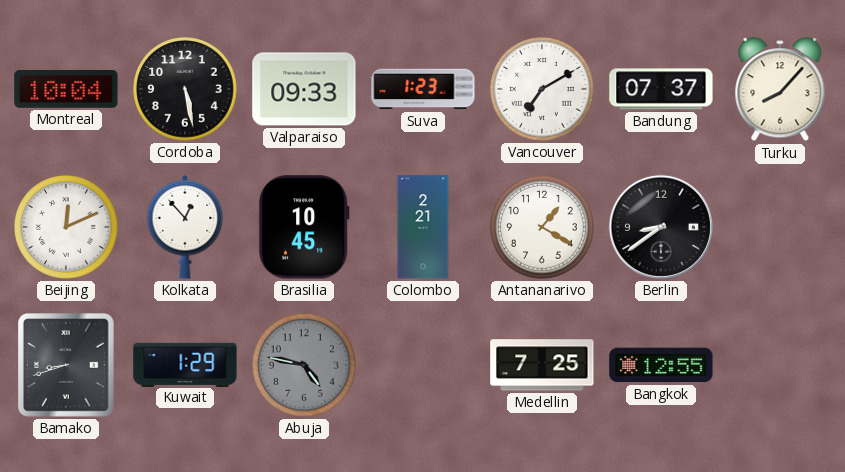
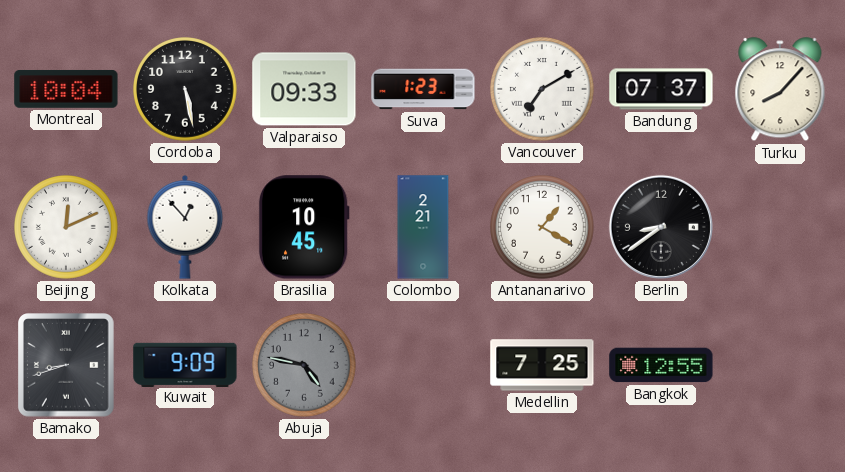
Kuwait: 1:29 -> 9:09
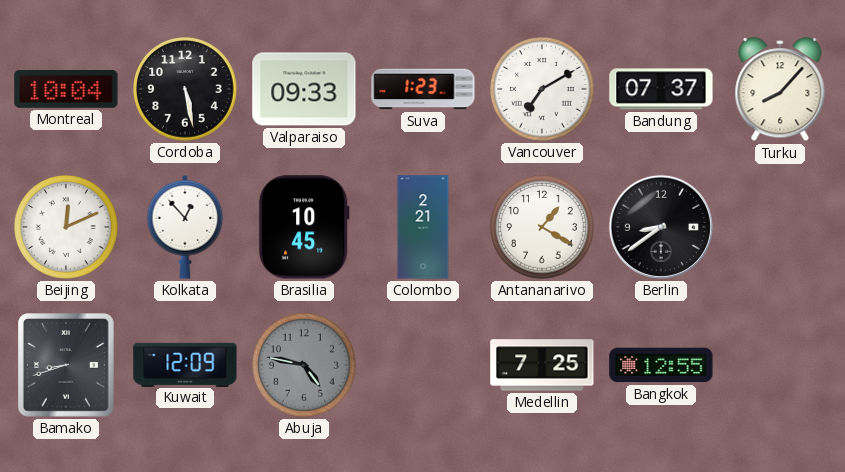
Kuwait: 9:09 -> 12:09
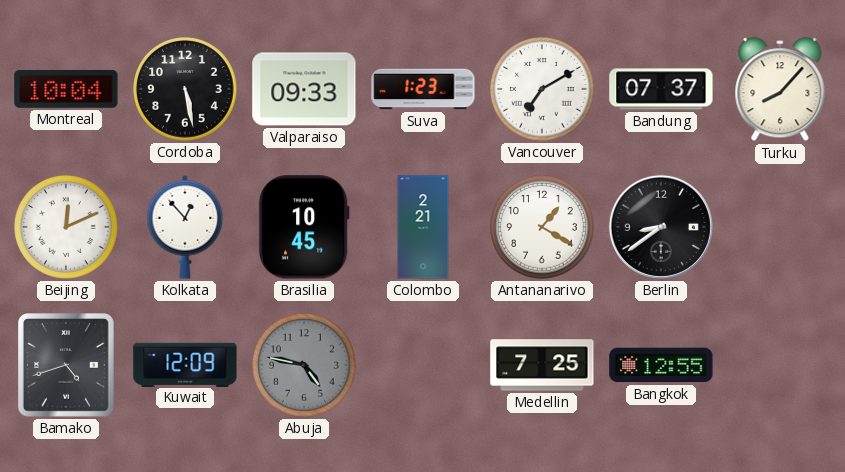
Bamako: 8:42 -> 4:42
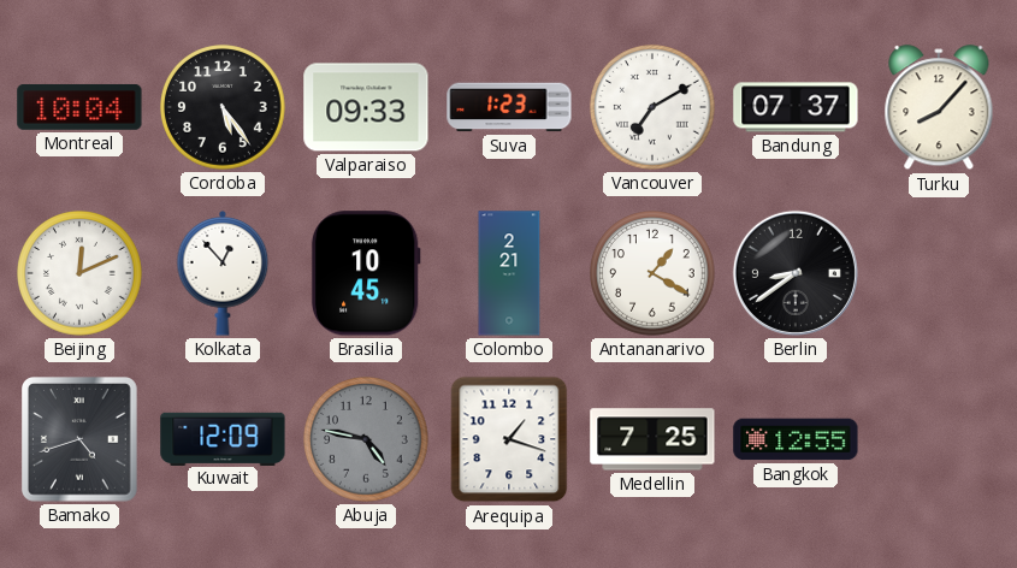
Cordoba: 5:28 -> 5:24
Arequipa: none -> 1:18
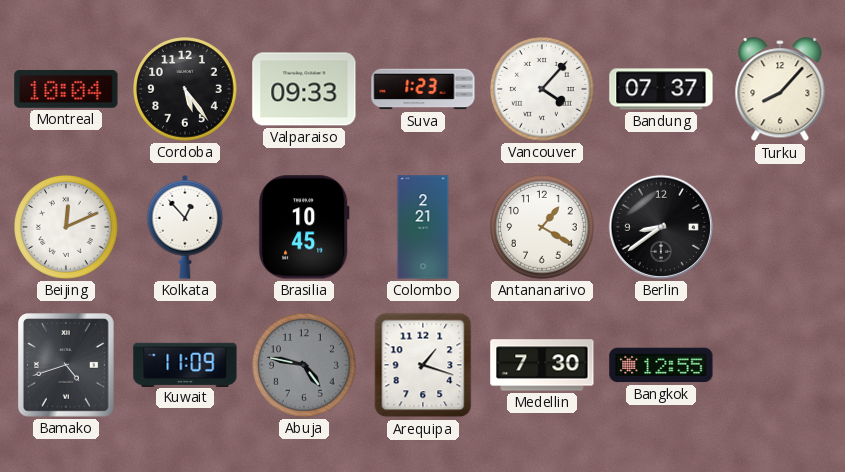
Vancouver: 7:10 -> 4:07
Kuwait: 12:09 -> 11:09
Medellin: 7:25 -> 7:30
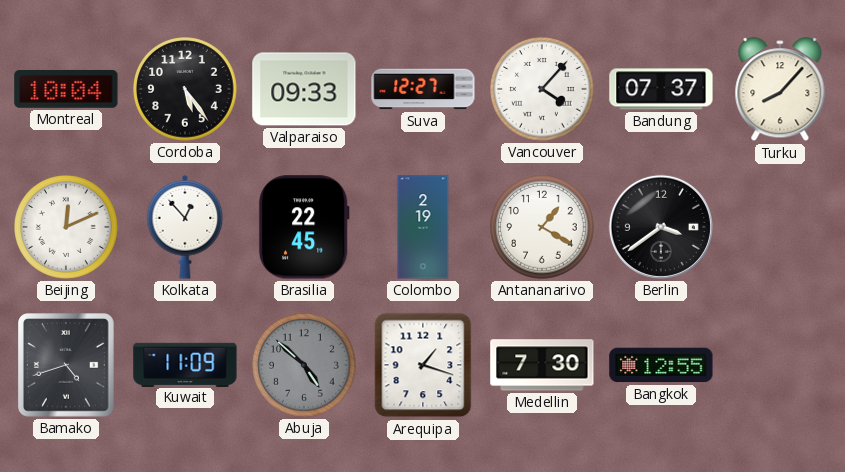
Suva: 1:23 -> 12:27
Brasilia: 10:45 -> 22:45
Colombo: 2:21 -> 2:19
Berlin: 8:39 -> 3:39
Abuja: 4:47 -> 4:52
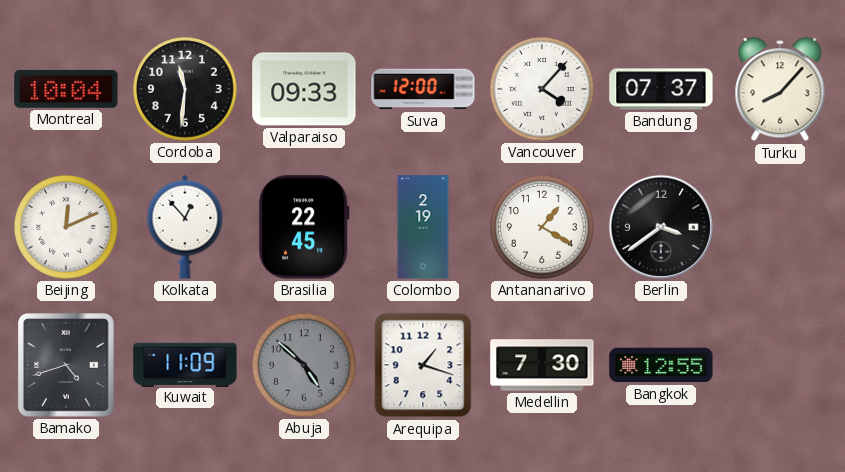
Cordoba: 5:24 -> 11:31
Suva: 12:27 -> 12:00
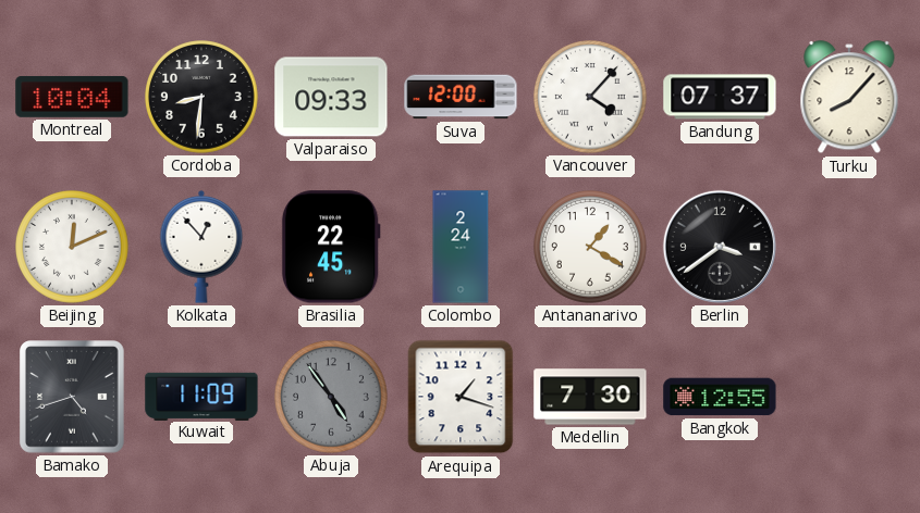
Cordoba: 11:31 -> 8:31
Colombo: 2:19 -> 2:24
Abuja: 4:52 -> 4:54
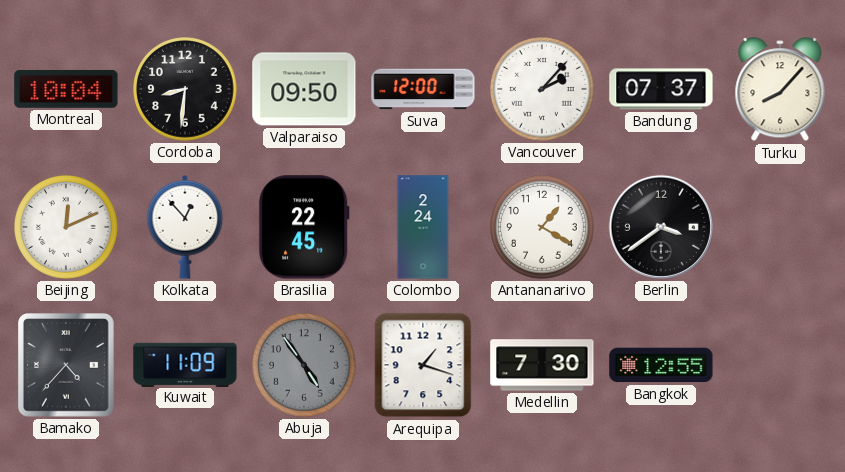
Valparaiso: 09:33 -> 09:50
Vancouver: 4:07 -> 2:07
Bamako: 4:42 -> 4:37
